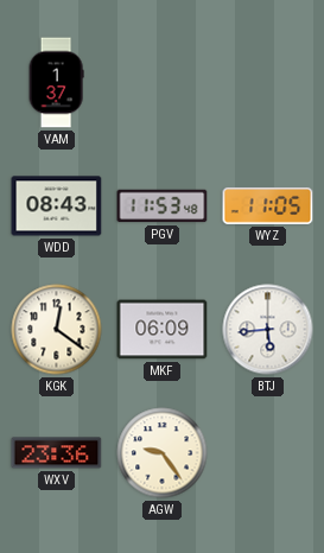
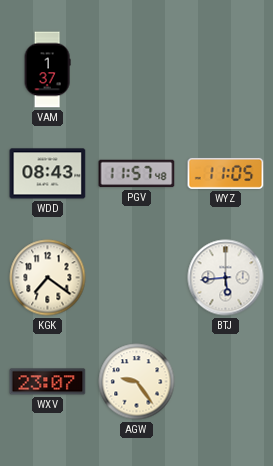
PGV: 11:53 -> 11:57
KGK: 12:21 -> 7:21
MKF: 06:09 -> none
WXV: 23:36 -> 23:07
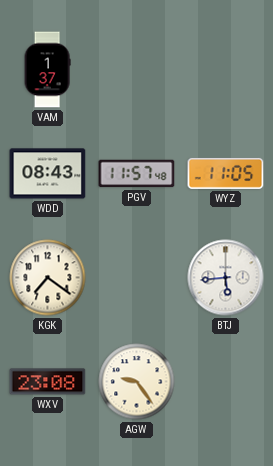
WXV: 23:07 -> 23:08
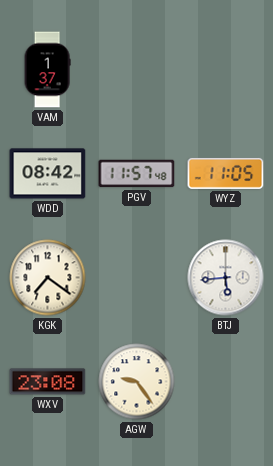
WDD: 08:43 -> 08:42
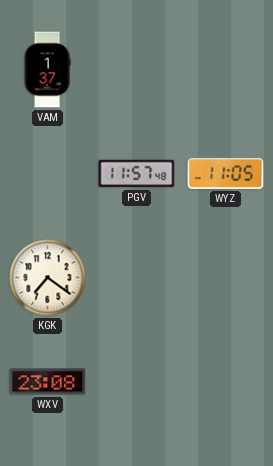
WDD: 08:42 -> none
BTJ: 5:44 -> none
AGW: 9:24 -> none
